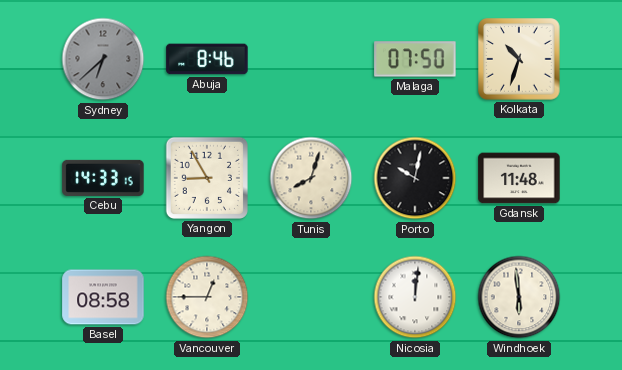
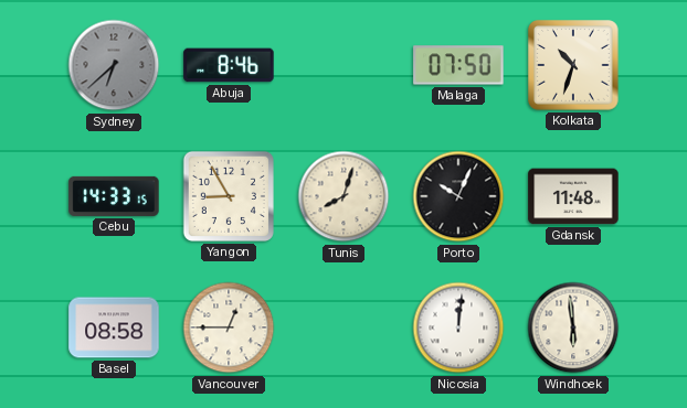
Porto: 10:02 -> 10:04
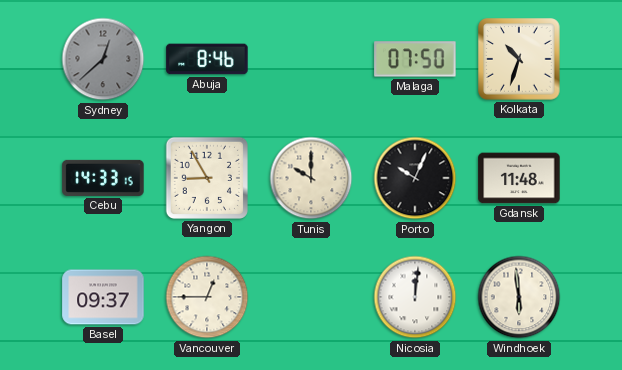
Sydney: 6:38 -> 12:38
Tunis: 8:03 -> 10:00
Basel: 08:58 -> 09:37
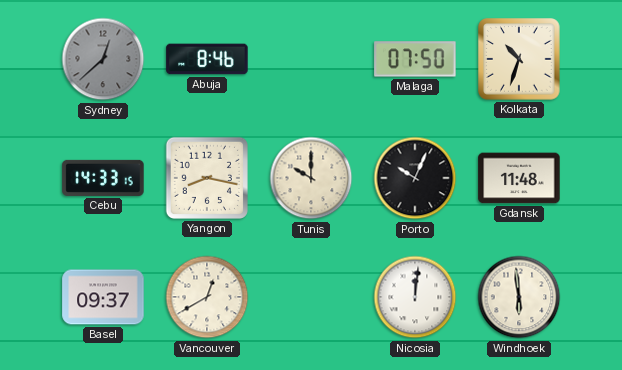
Yangon: 8:55 -> 8:17
Vancouver: 12:45 -> 12:40
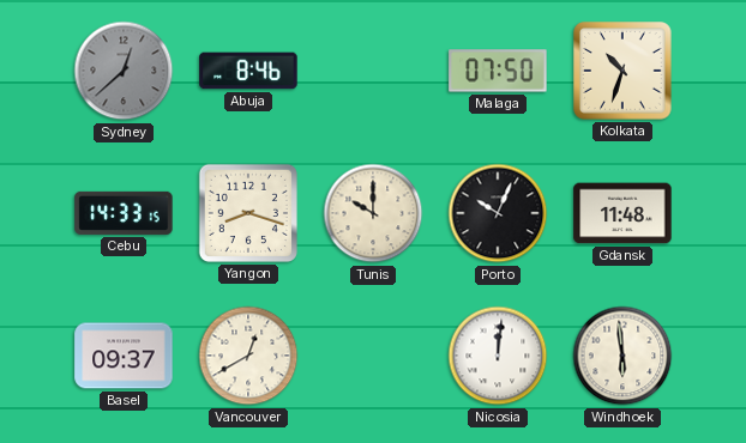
Yangon: 8:17 -> 8:18
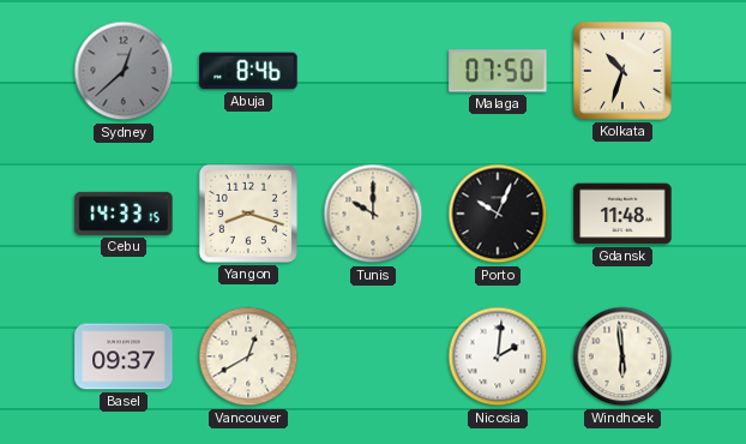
Nicosia: 12:01 -> 2:01
